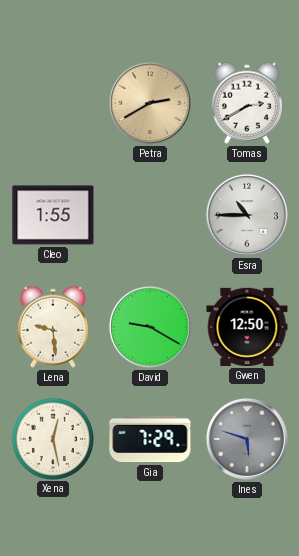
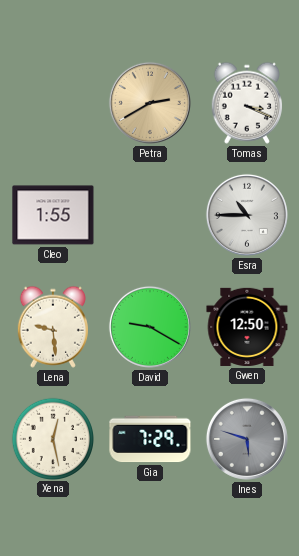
Tomas: 2:40 -> 3:19
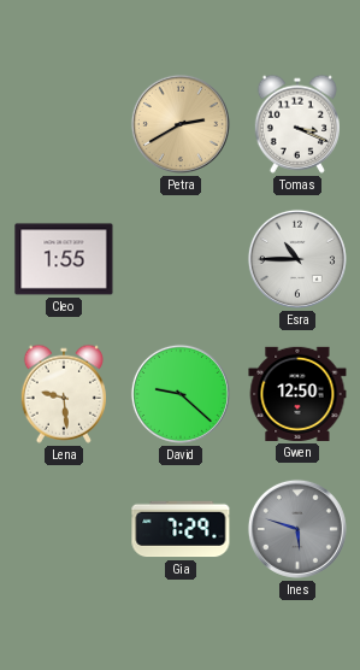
David: 9:20 -> 9:22
Xena: 12:28 -> none
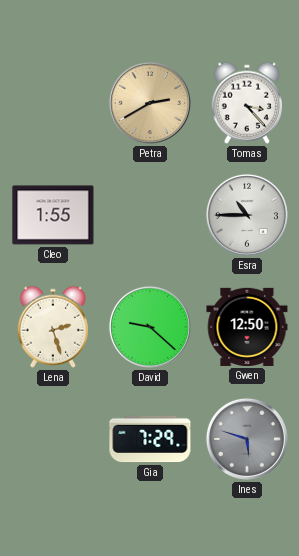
Tomas: 3:19 -> 3:23
Lena: 9:29 -> 2:27
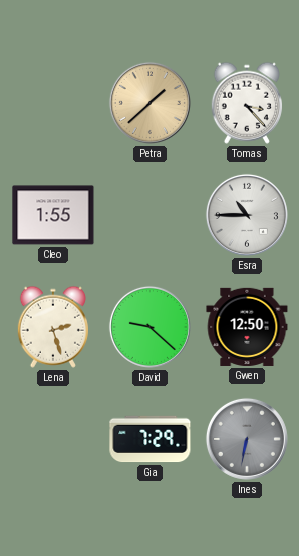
Petra: 2:40 -> 1:38
Ines: 5:48 -> 6:32
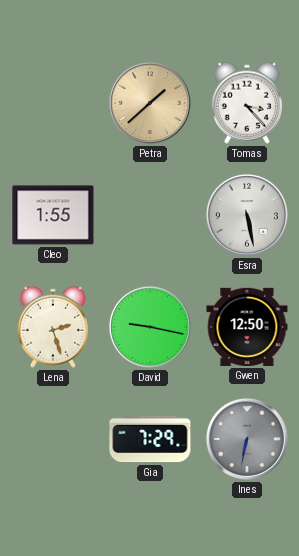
Esra: 10:45 -> 5:28
David: 9:22 -> 9:17
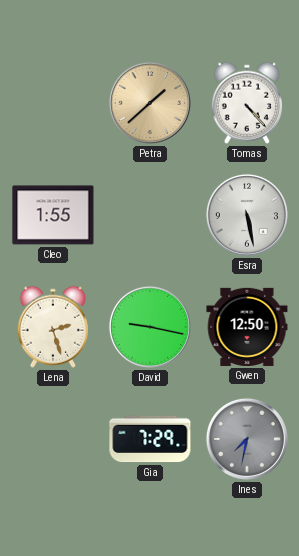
Tomas: 3:23 -> 4:23
Ines: 6:32 -> 7:32
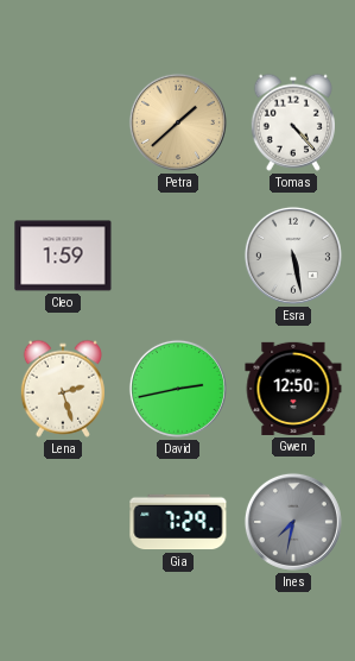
Cleo: 1:55 -> 1:59
David: 9:17 -> 2:43
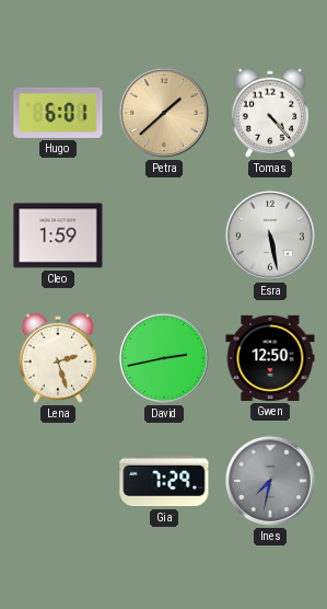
Hugo: none -> 6:01
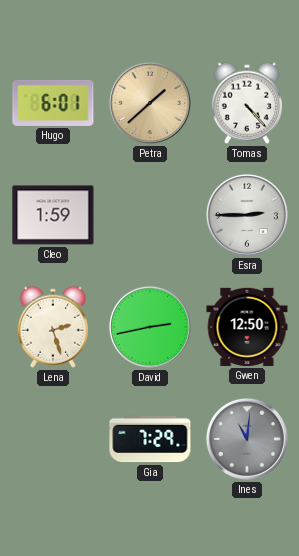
Esra: 5:28 -> 2:45
Ines: 7:32 -> 11:01
